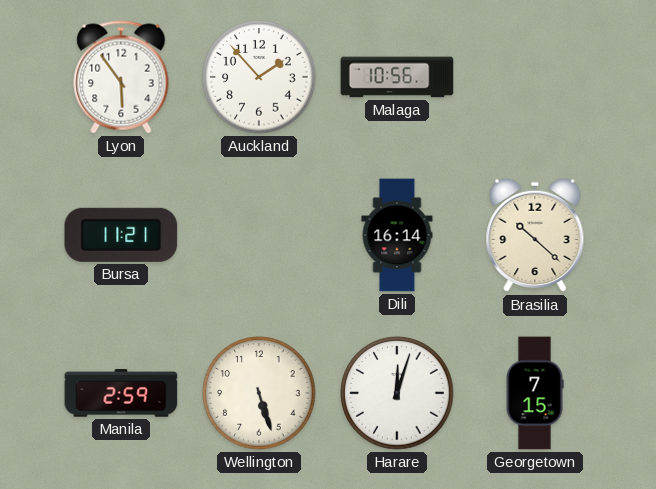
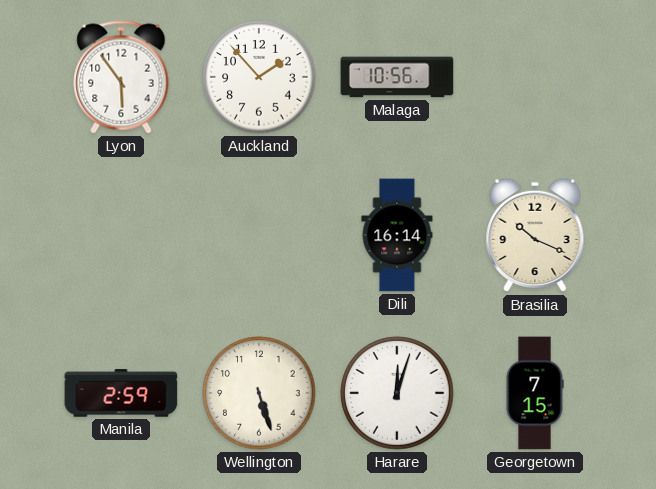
Bursa: 11:21 -> none
Brasilia: 10:22 -> 10:19
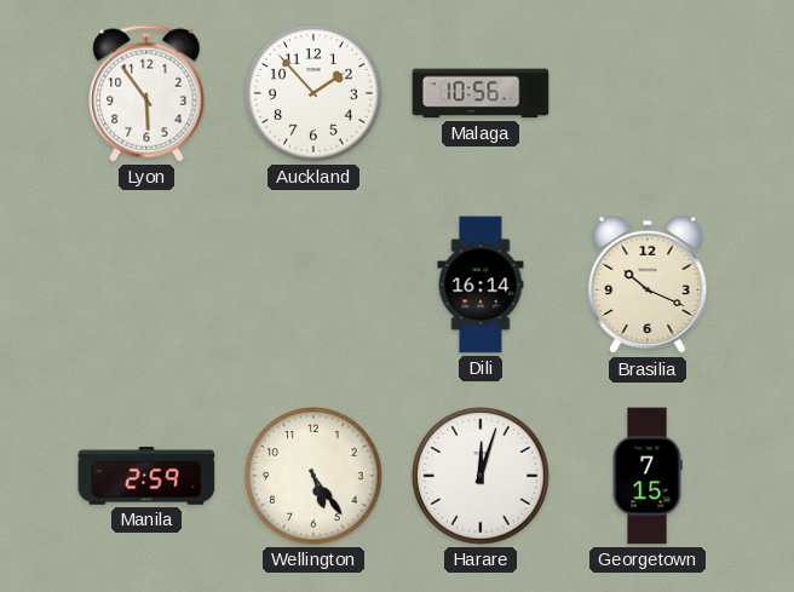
Wellington: 5:27 -> 5:24
